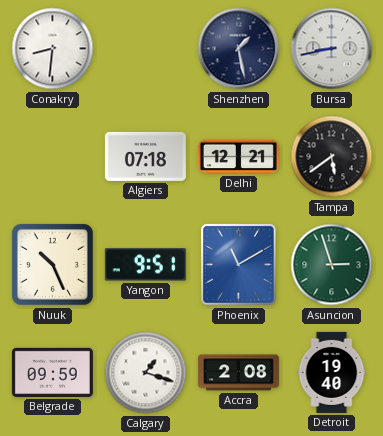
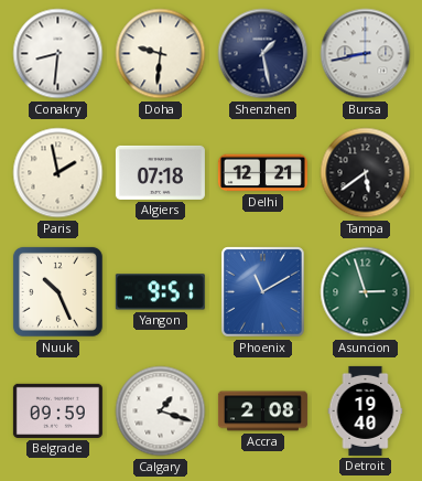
Doha: none -> 9:31
Paris: none -> 1:58
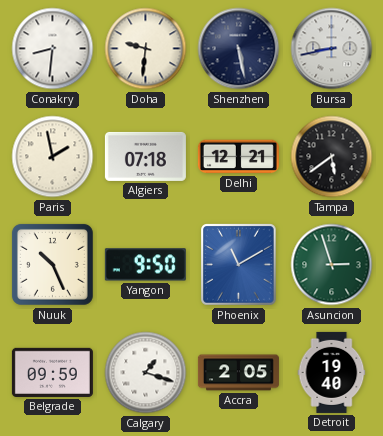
Shenzhen: 1:28 -> 5:28
Yangon: 9:51 -> 9:50
Accra: 2:08 -> 2:05
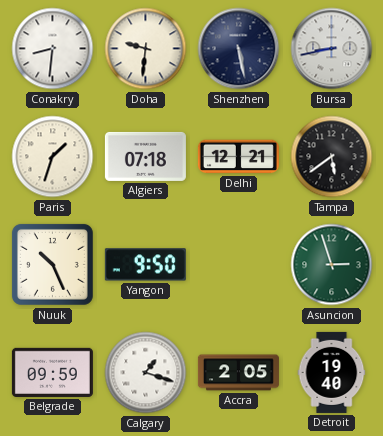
Paris: 1:58 -> 1:33
Phoenix: 11:10 -> none
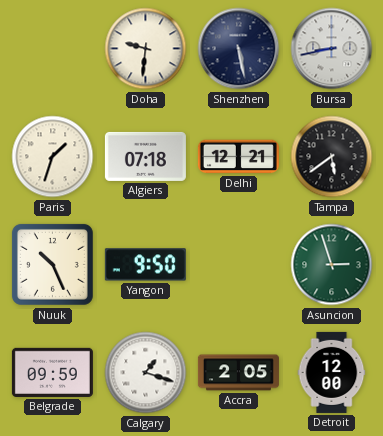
Conakry: 8:31 -> none
Detroit: 19:40 -> 12:00
